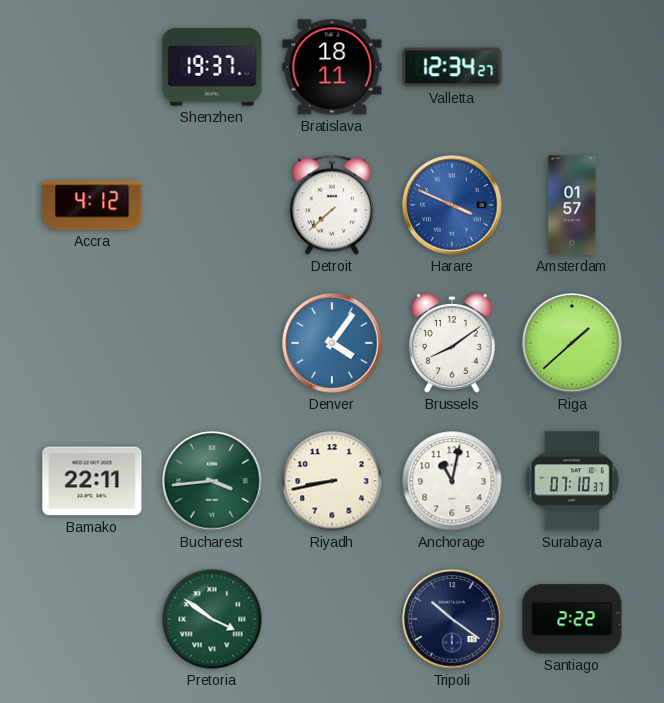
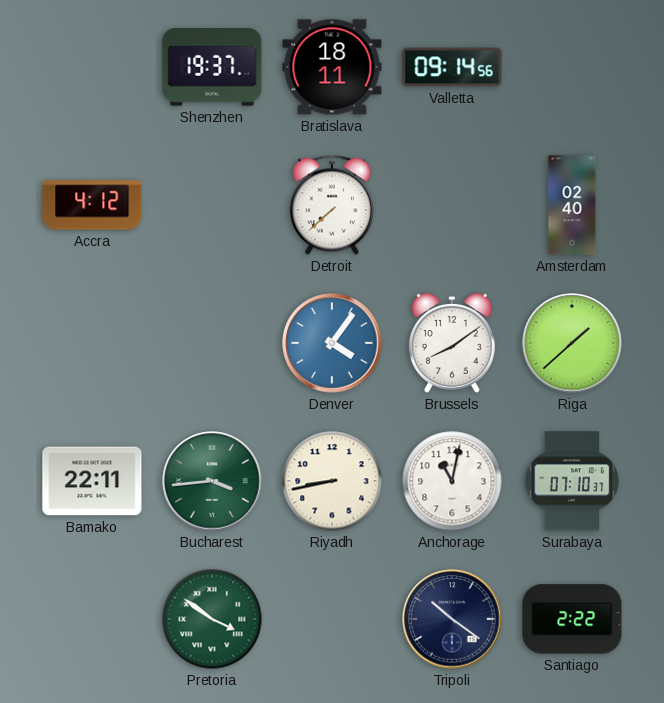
Valletta: 12:34 -> 09:14
Harare: 3:49 -> none
Amsterdam: 01:57 -> 02:40
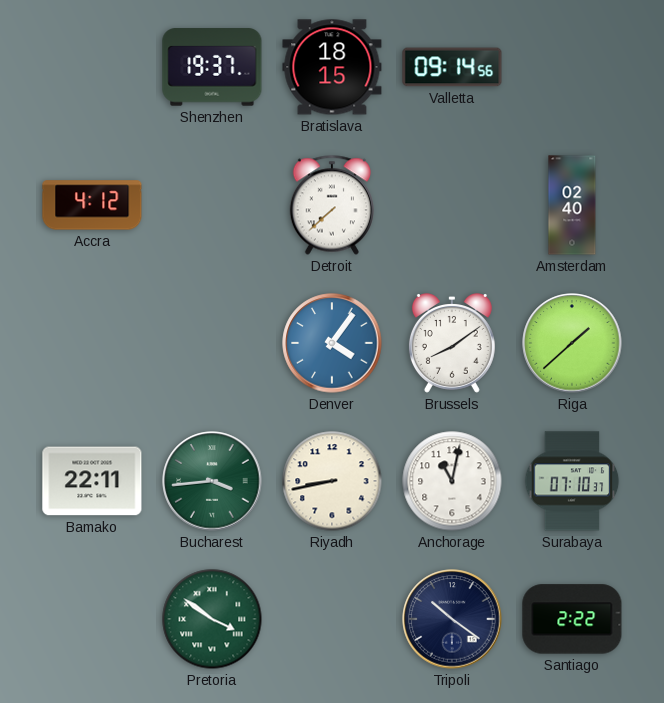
Bratislava: 18:11 -> 18:15
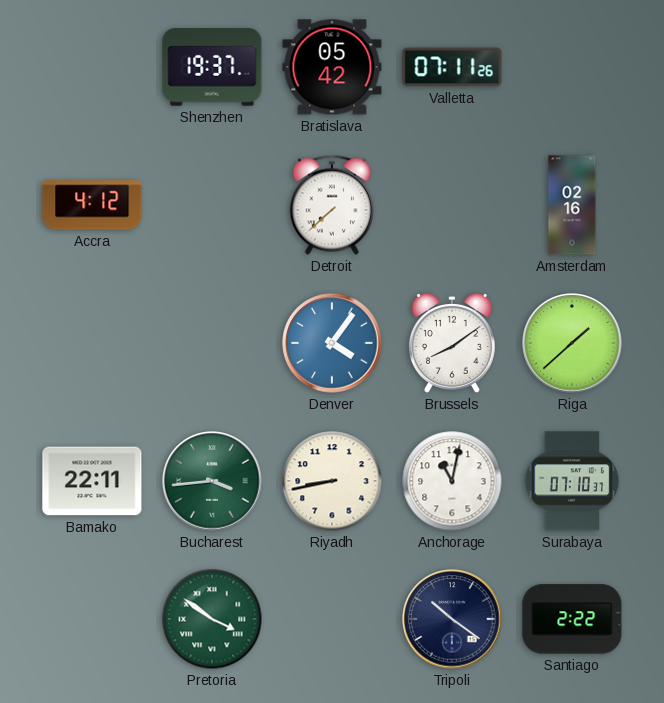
Bratislava: 18:15 -> 05:42
Valletta: 09:14 -> 07:11
Amsterdam: 02:40 -> 02:16
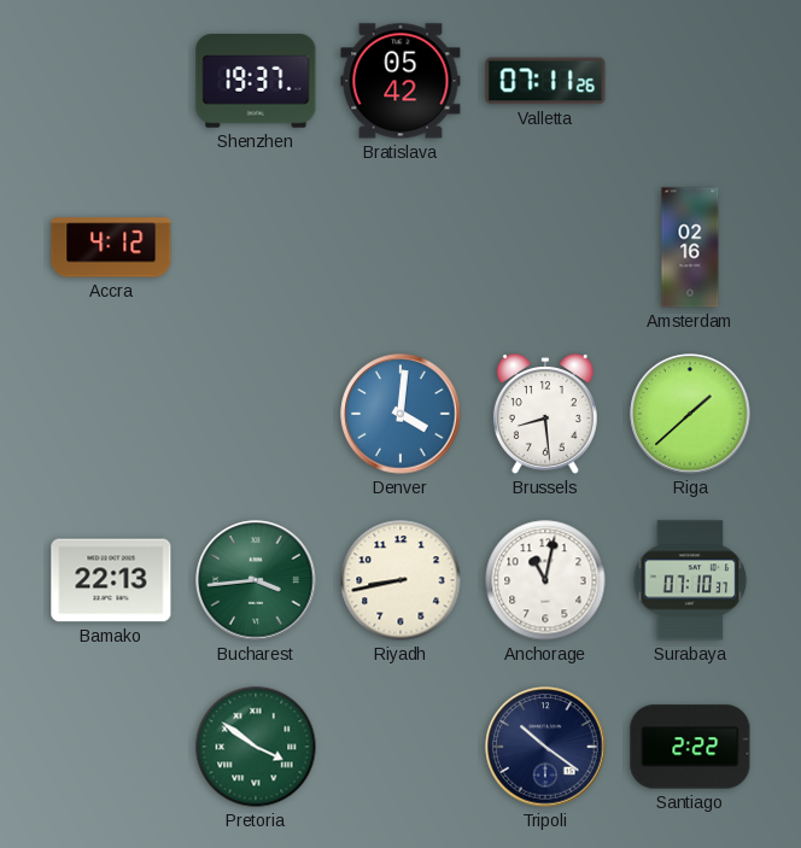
Detroit: 7:38 -> none
Denver: 4:06 -> 4:01
Brussels: 8:09 -> 8:29
Bamako: 22:11 -> 22:13
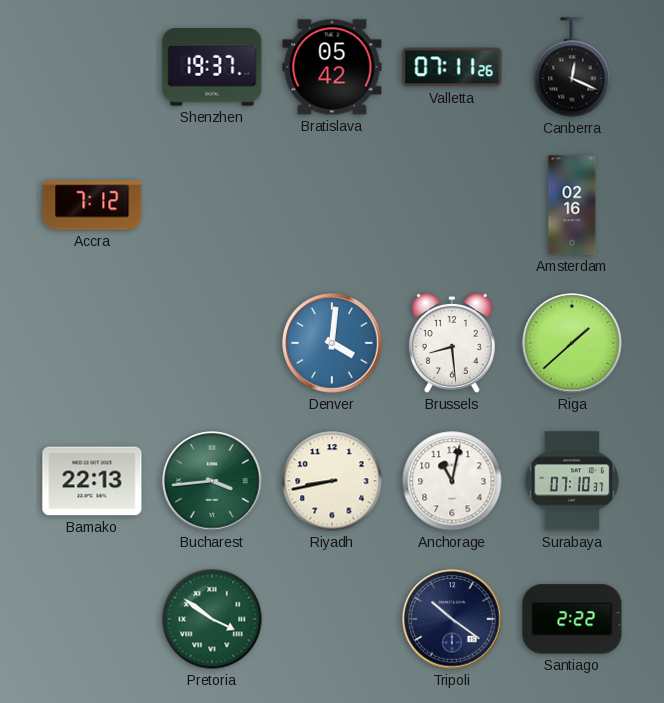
Canberra: none -> 12:19
Accra: 4:12 -> 7:12
